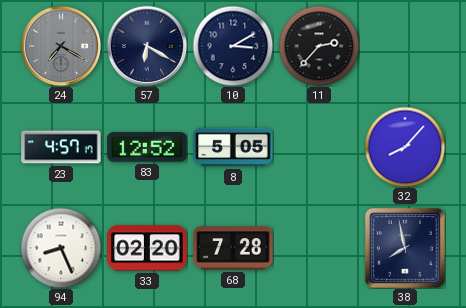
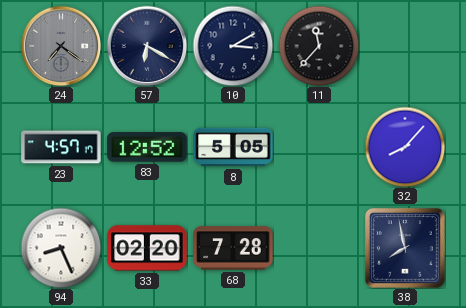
24: 7:20 -> 7:21
11: 2:37 -> 11:37
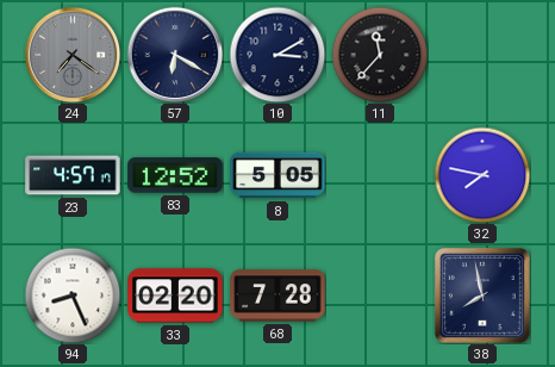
32: 8:07 -> 7:47
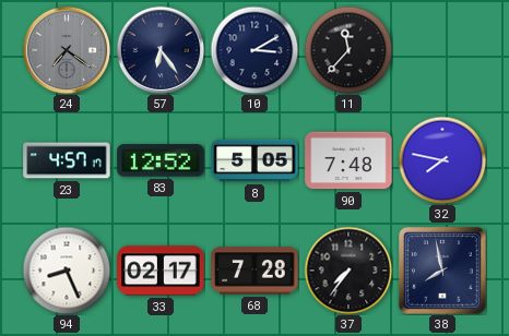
57: 6:20 -> 6:24
90: none -> 7:48
33: 02:20 -> 02:17
37: none -> 7:36
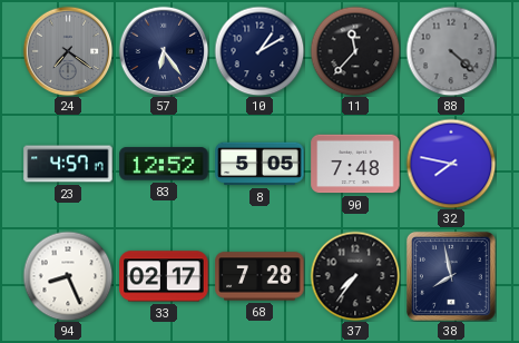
10: 3:10 -> 1:10
88: none -> 4:22
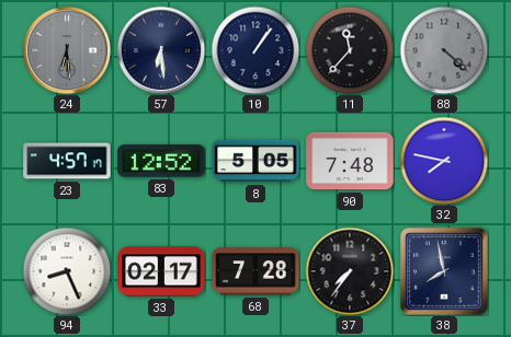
24: 7:21 -> 6:29
57: 6:24 -> 6:29
10: 1:10 -> 1:06
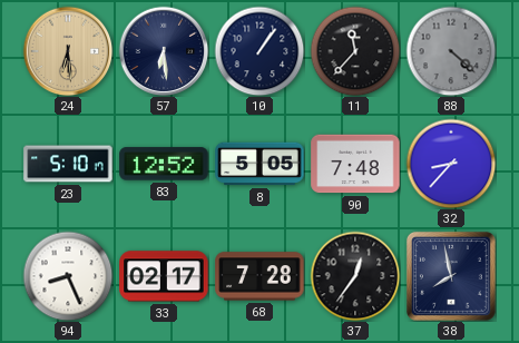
24 dial: grey -> champagne
23: 4:57 -> 5:10
32: 7:47 -> 8:37
37: 7:36 -> 12:36
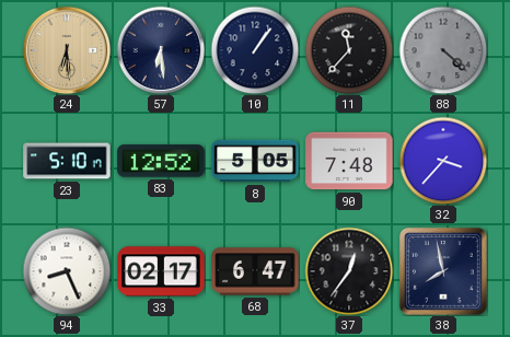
32: 8:37 -> 3:37
68: 7:28 -> 6:47
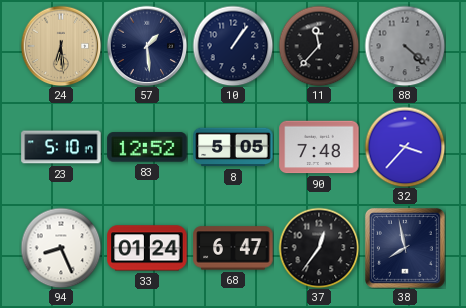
57: 6:29 -> 1:29
33: 02:17 -> 01:24
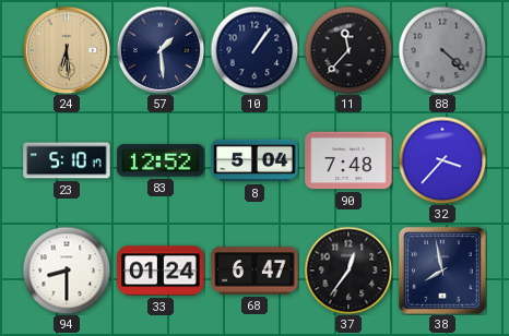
8: 5:05 -> 5:04
94: 8:26 -> 8:30
